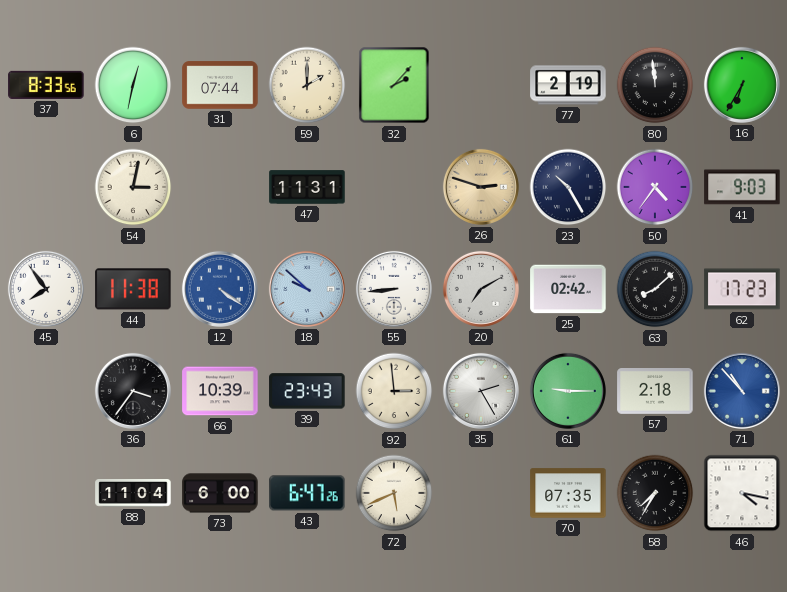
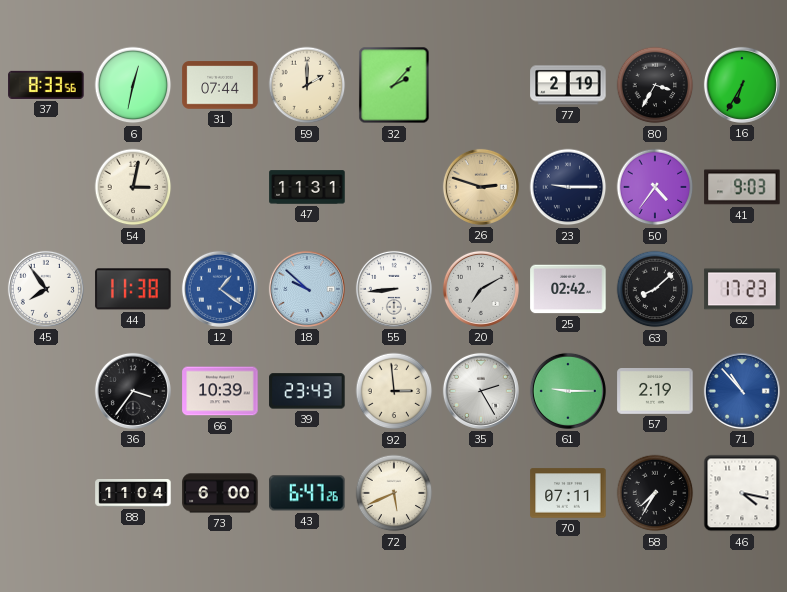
80: 11:59 -> 3:35
23: 10:25 -> 9:15
12: 4:21 -> 1:21
57: 2:18 -> 2:19
70: 07:35 -> 07:11
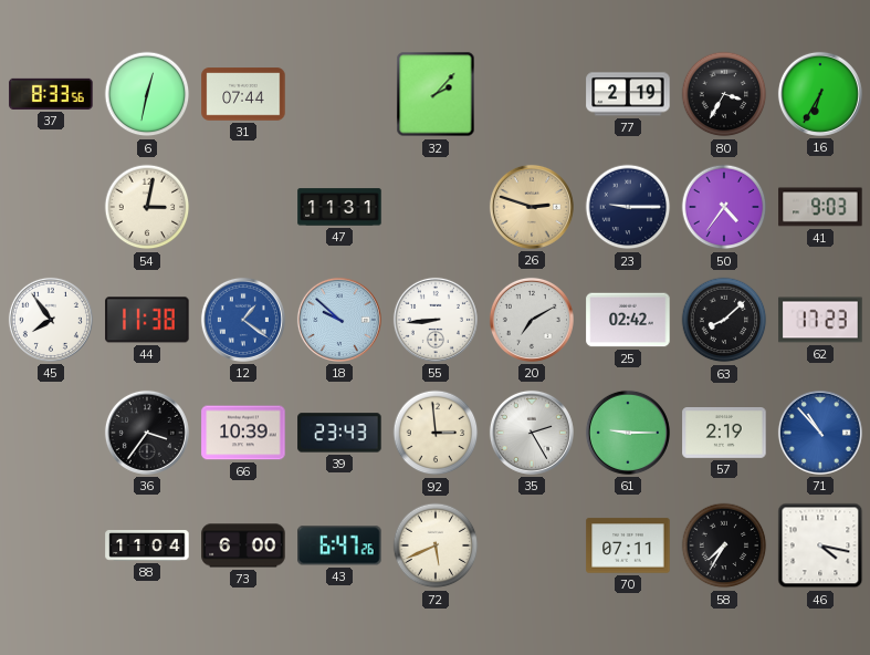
59: 2:00 -> none
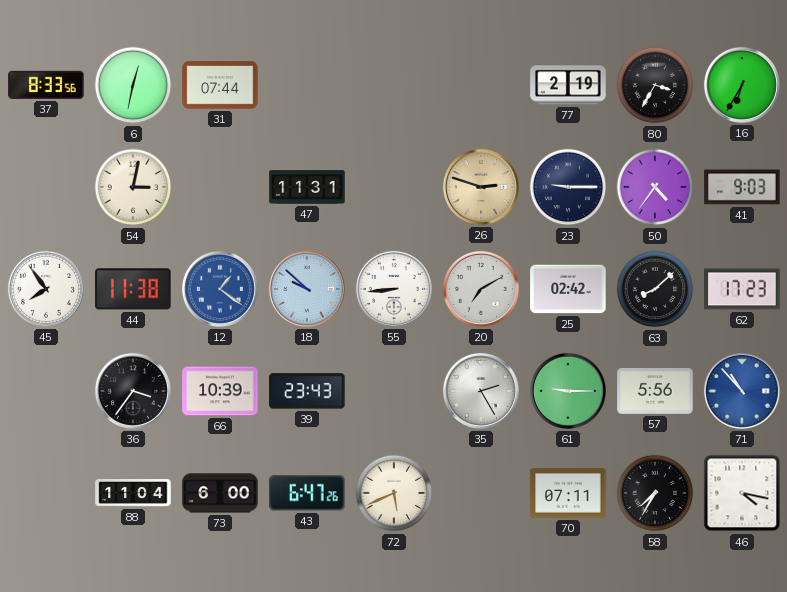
32: 2:07 -> none
92: 2:59 -> none
57: 2:19 -> 5:56
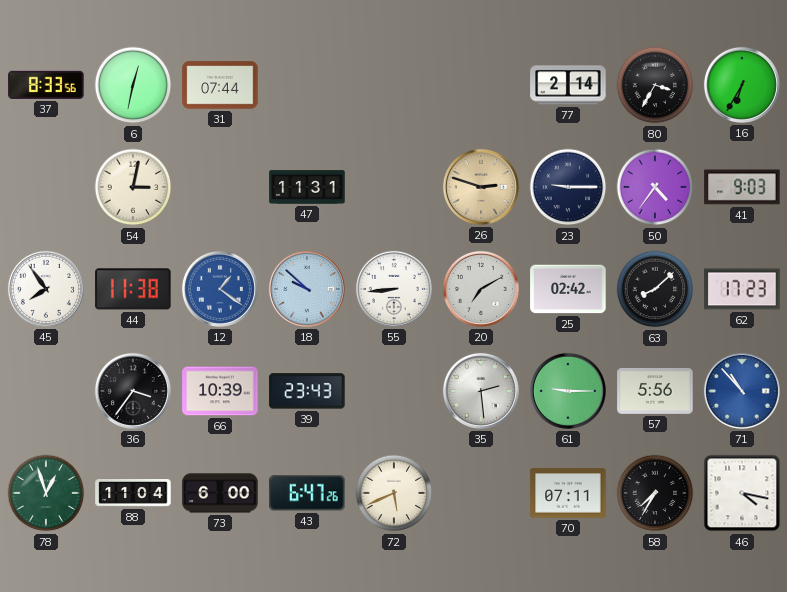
77: 2:19 -> 2:14
35: 2:25 -> 2:29
78: none -> 12:57
